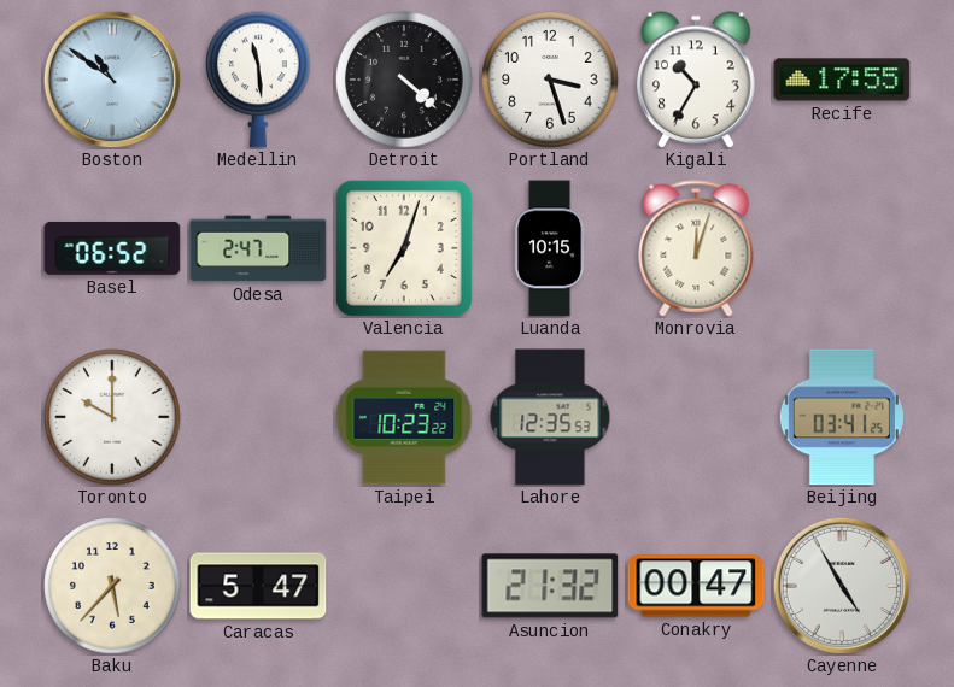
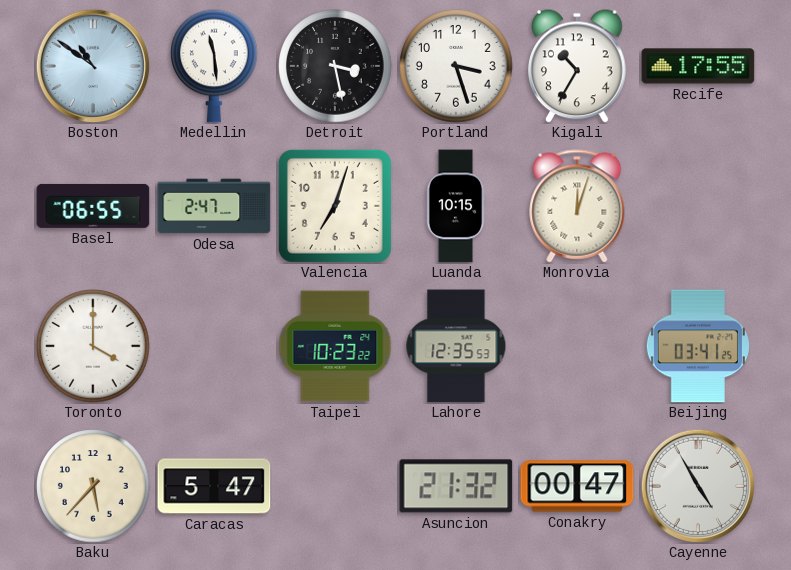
Detroit: 4:22 -> 3:28
Basel: 06:52 -> 06:55
Toronto: 10:00 -> 4:00
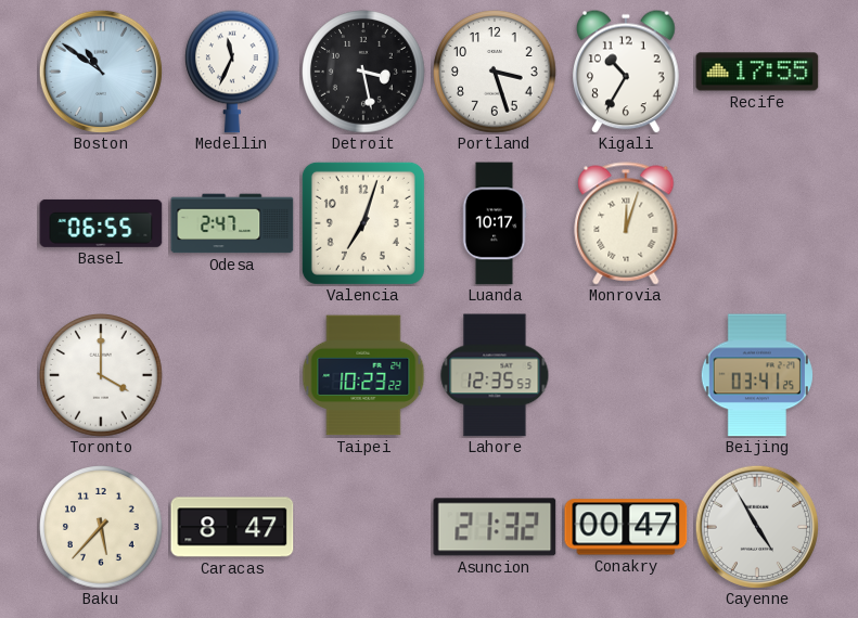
Medellin: 11:29 -> 11:34
Luanda: 10:15 -> 10:17
Caracas: 5:47 -> 8:47
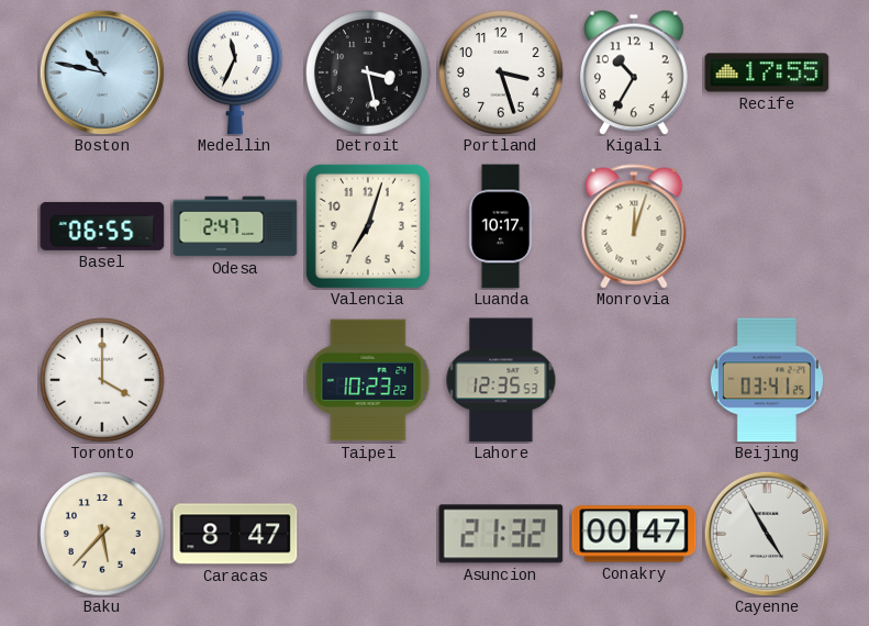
Boston: 10:51 -> 10:47
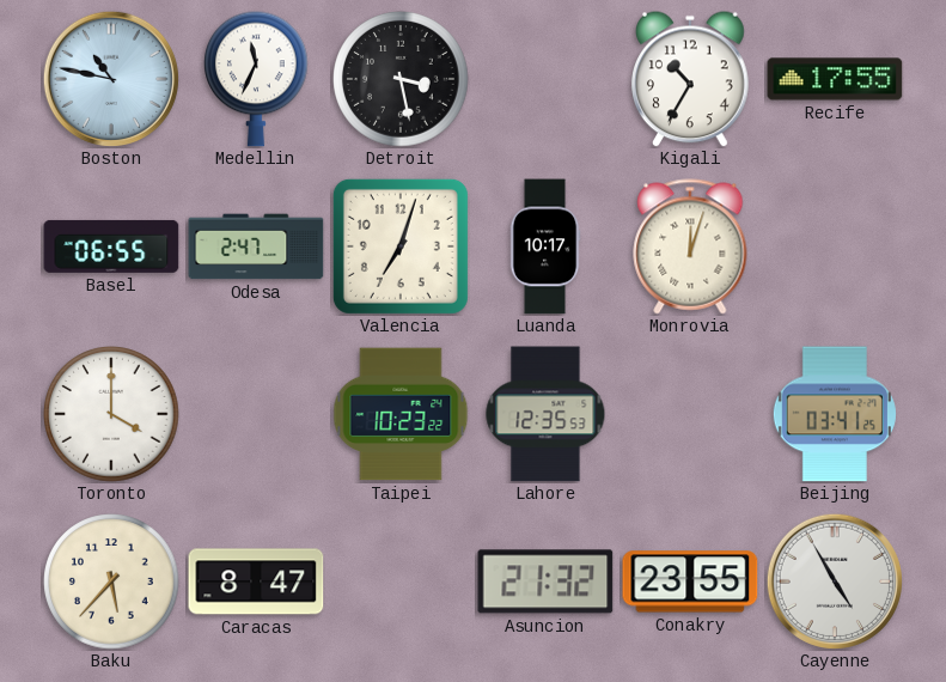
Portland: 3:27 -> none
Conakry: 00:47 -> 23:55
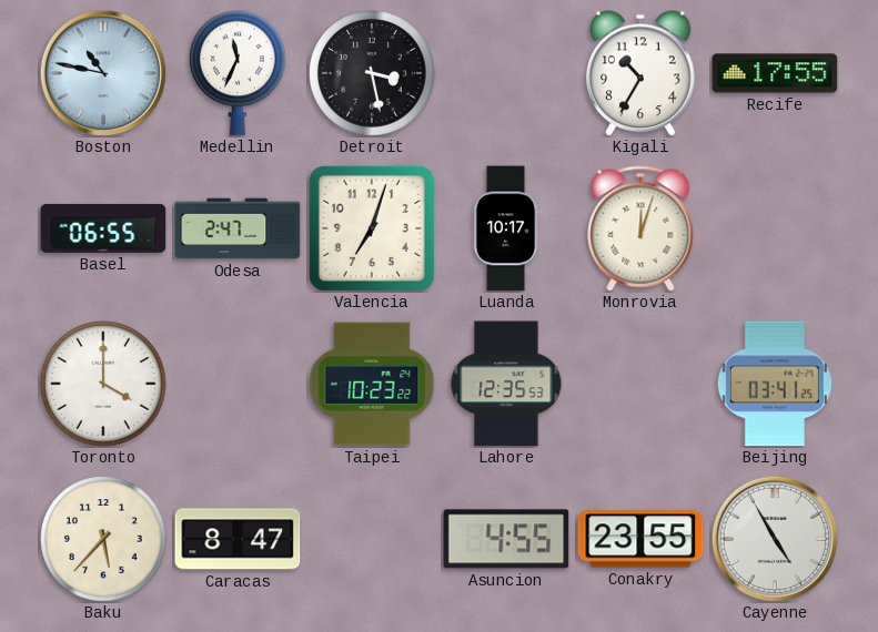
Asuncion: 21:32 -> 4:55
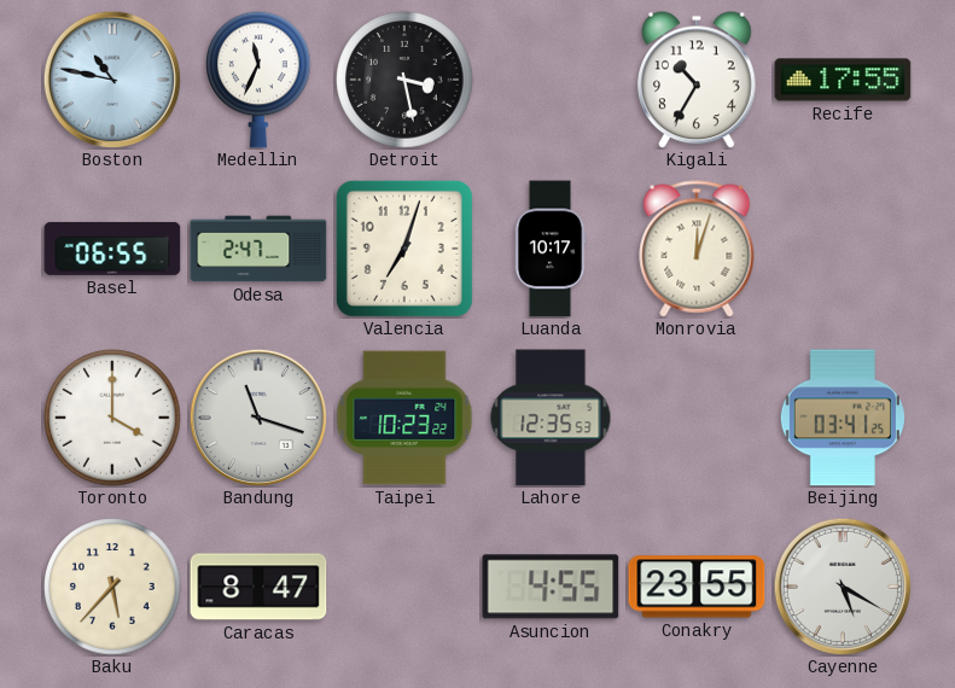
Bandung: none -> 11:18
Cayenne: 4:55 -> 5:20
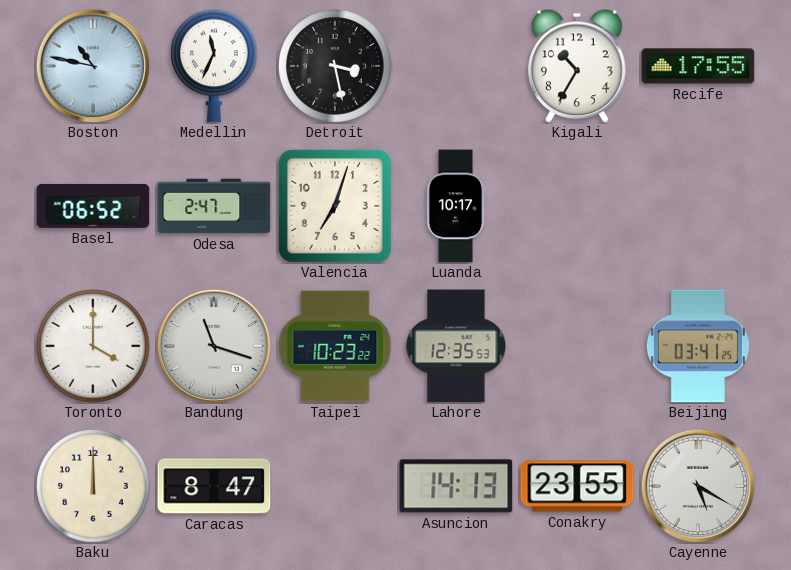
Basel: 06:55 -> 06:52
Monrovia: 12:03 -> none
Baku: 5:37 -> 12:00
Asuncion: 4:55 -> 14:13
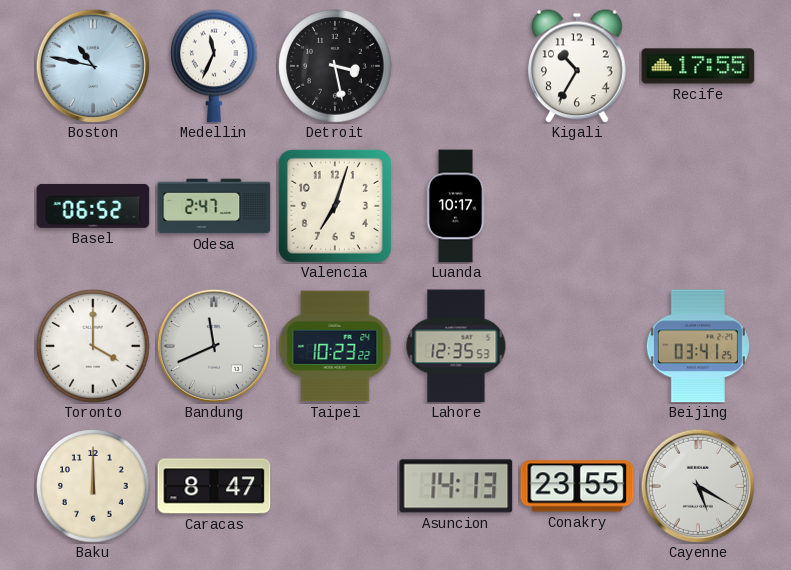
Bandung: 11:18 -> 11:41
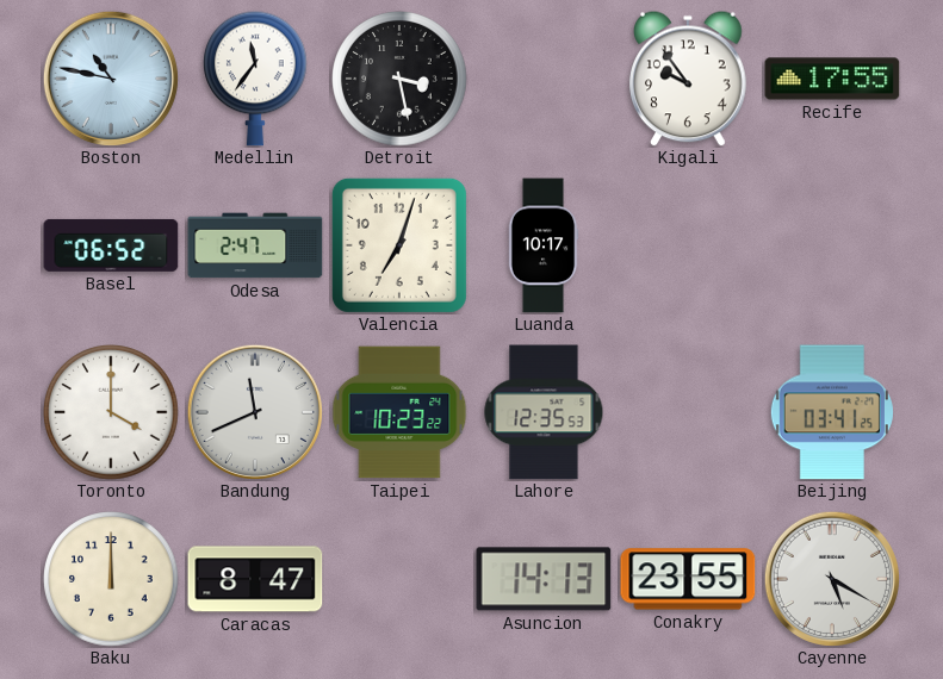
Medellin: 11:34 -> 11:36
Kigali: 10:35 -> 9:54
